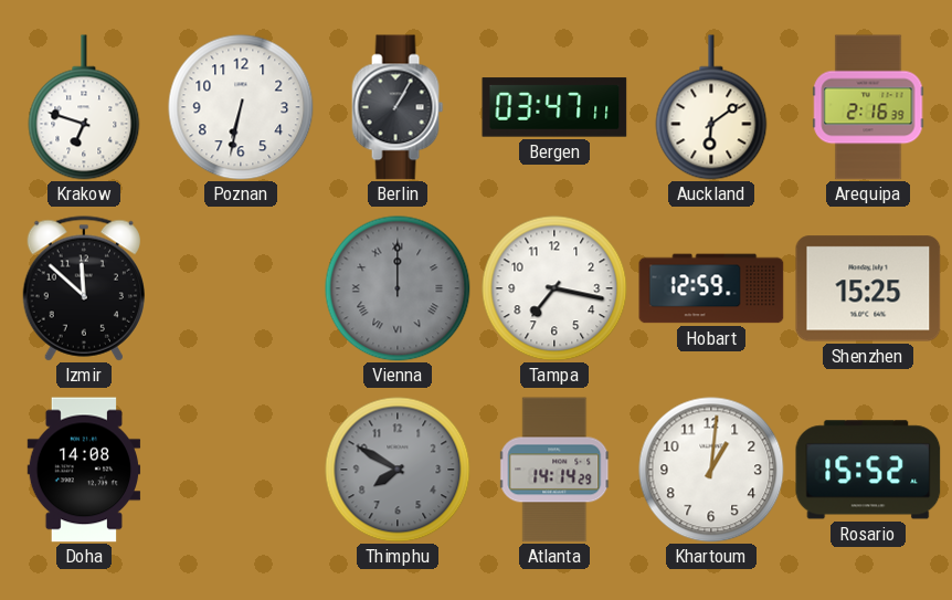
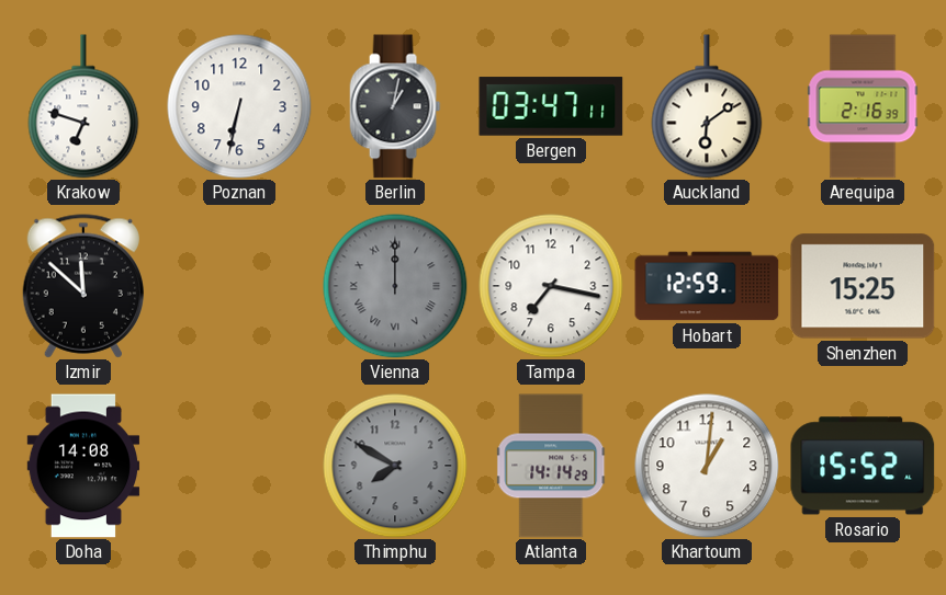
Berlin: 1:05 -> 1:02
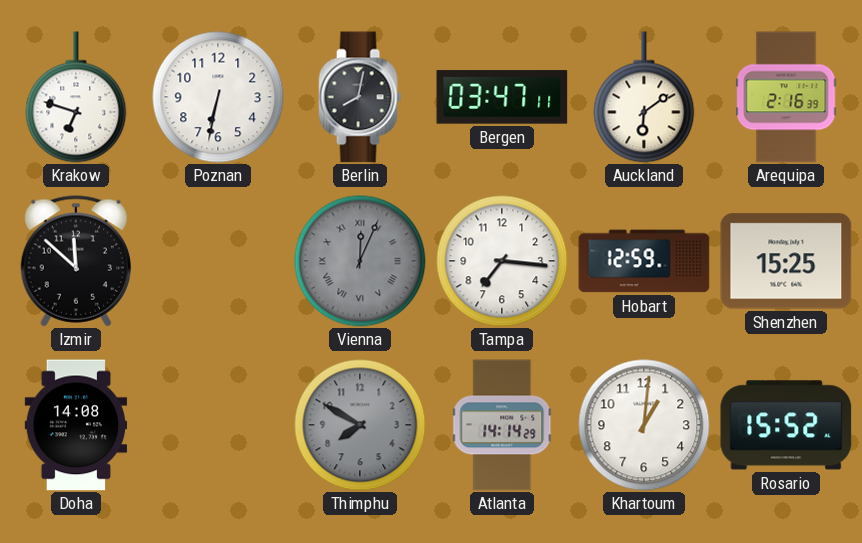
Berlin: 1:02 -> 8:02
Vienna: 12:00 -> 12:04
Tampa: 7:17 -> 7:16
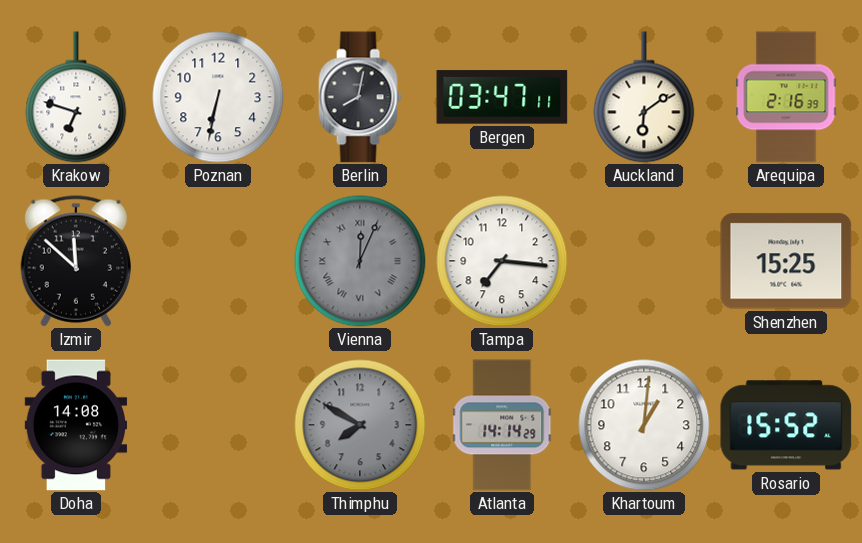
Hobart: 12:59 -> none
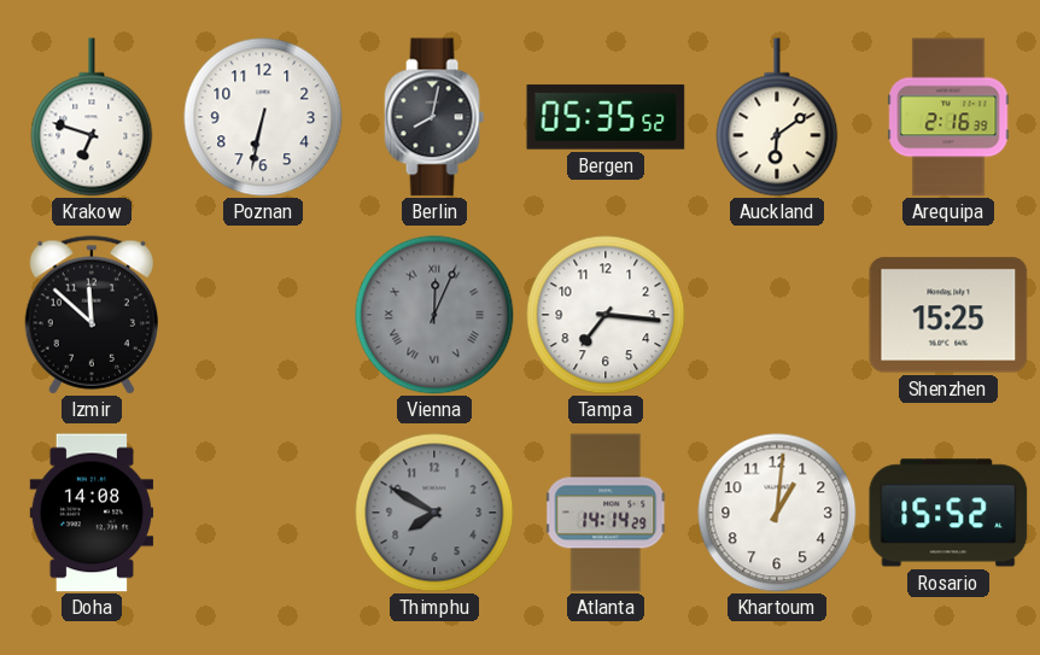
Bergen: 03:47 -> 05:35
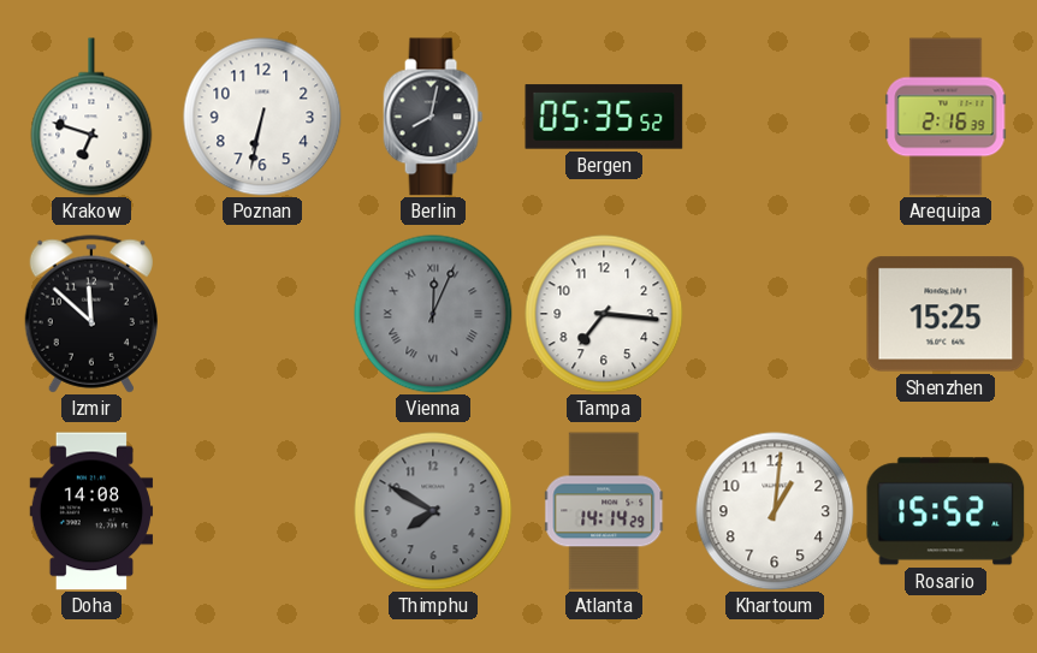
Auckland: 6:09 -> none
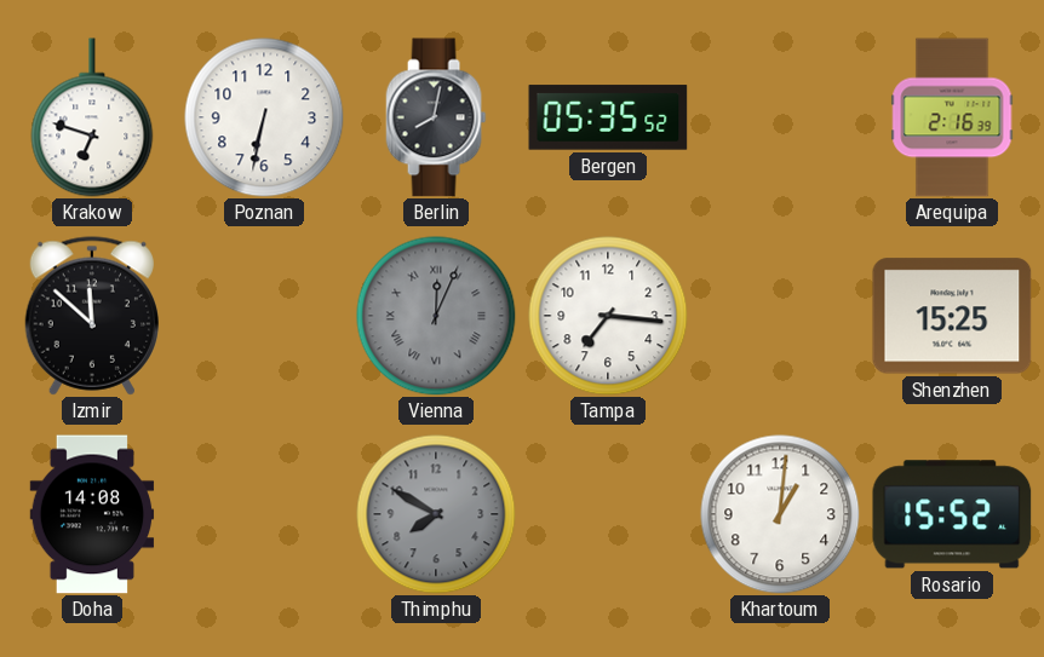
Atlanta: 14:14 -> none
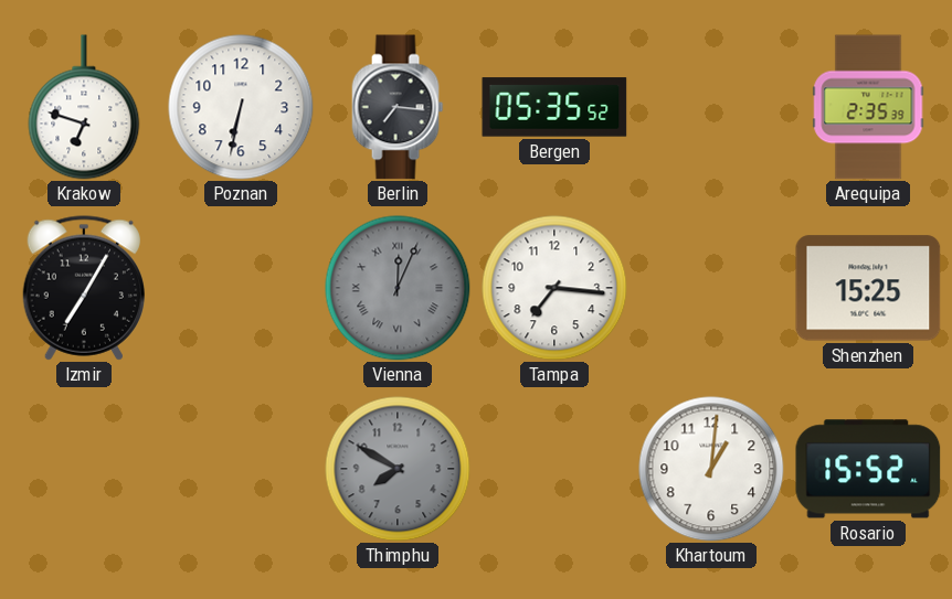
Berlin: 8:02 -> 7:16
Arequipa: 2:16 -> 2:35
Izmir: 11:52 -> 7:05
Doha: 14:08 -> none
